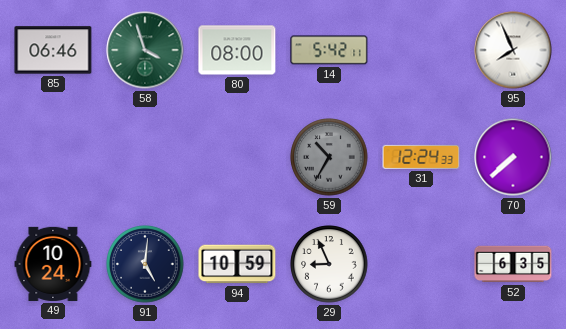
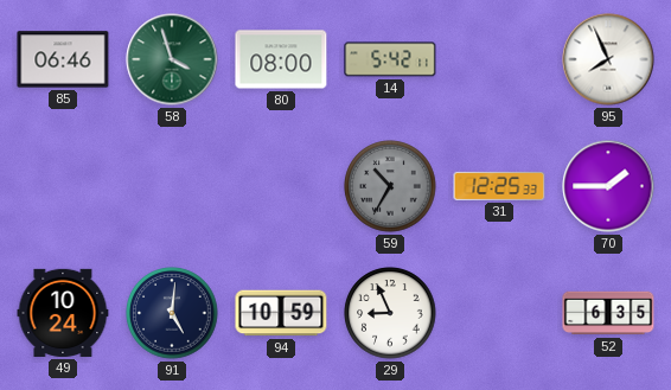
31: 12:24 -> 12:25
70: 7:38 -> 1:45
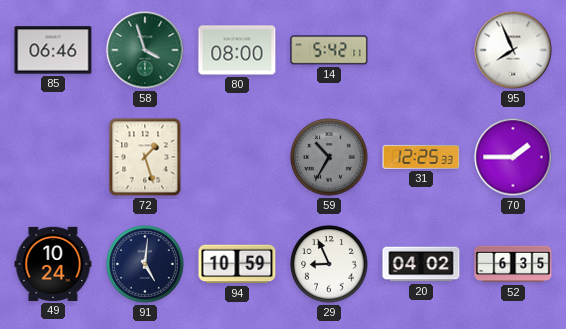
72: none -> 1:27
20: none -> 04:02
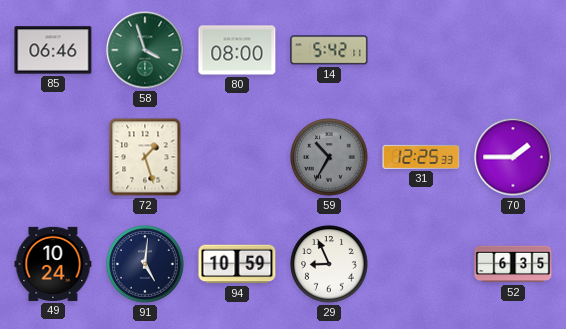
95: 7:56 -> none
20: 04:02 -> none
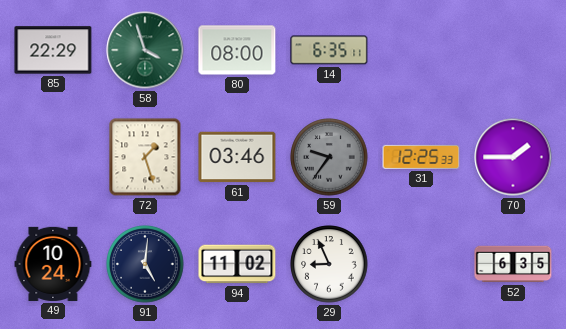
85: 06:46 -> 22:29
14: 5:42 -> 6:35
61: none -> 03:46
59: 10:35 -> 9:36
94: 10:59 -> 11:02
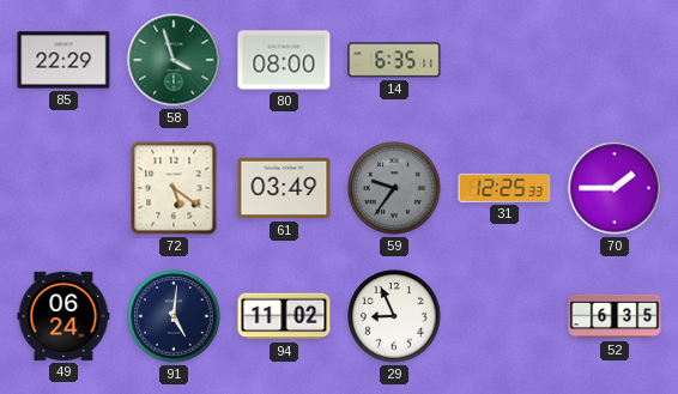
72: 1:27 -> 5:21
61: 03:46 -> 03:49
49: 10:24 -> 06:24
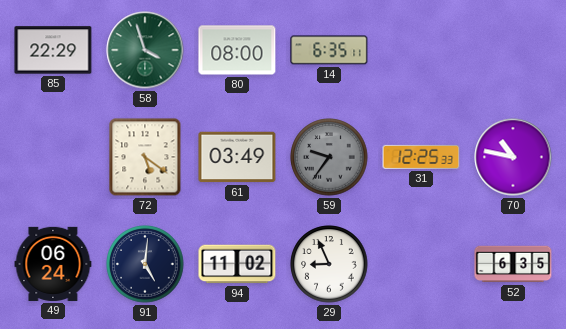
70: 1:45 -> 10:47
